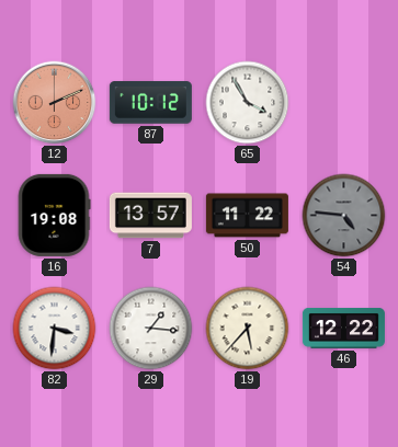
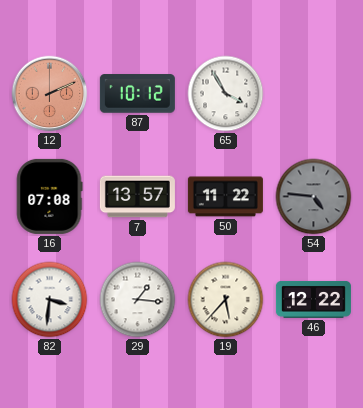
16: 19:08 -> 07:08
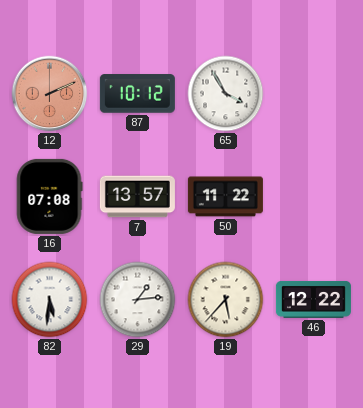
54: 4:46 -> none
82: 3:31 -> 5:31
29: 1:16 -> 1:14
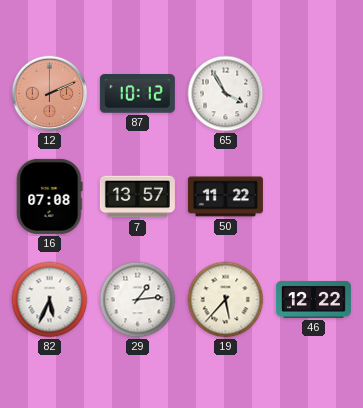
82: 5:31 -> 5:34
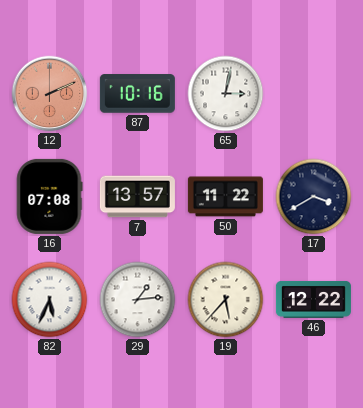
87: 10:12 -> 10:16
65: 3:55 -> 3:02
17: none -> 3:40
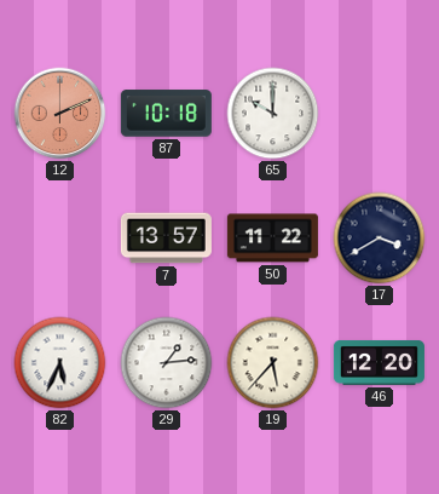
87: 10:16 -> 10:18
65: 3:02 -> 10:00
16: 07:08 -> none
46: 12:22 -> 12:20
